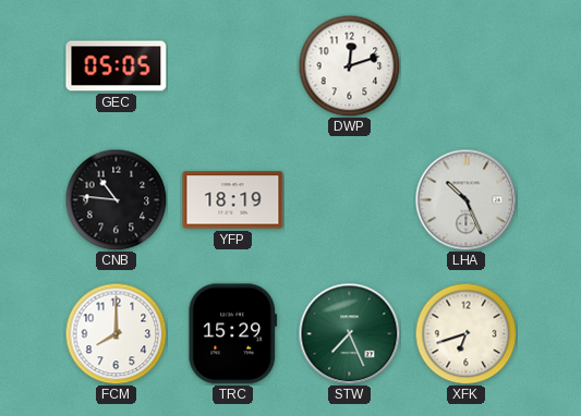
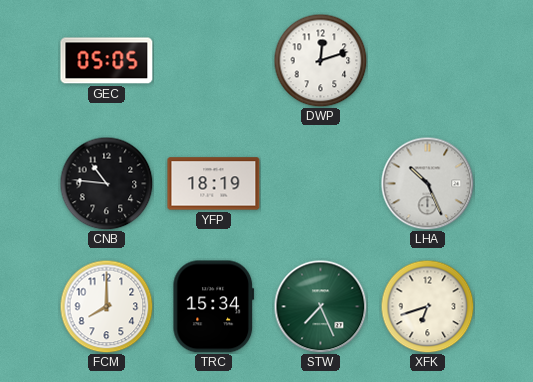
TRC: 15:29 -> 15:34
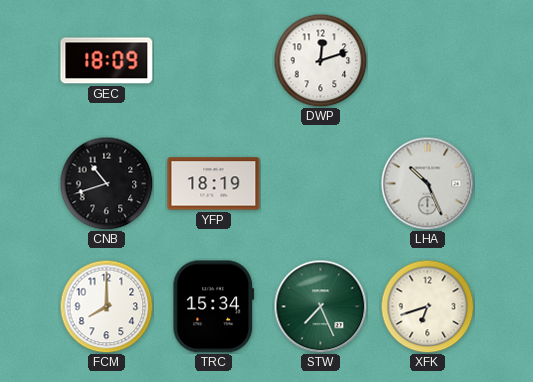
GEC: 05:05 -> 18:09
CNB: 10:46 -> 10:42
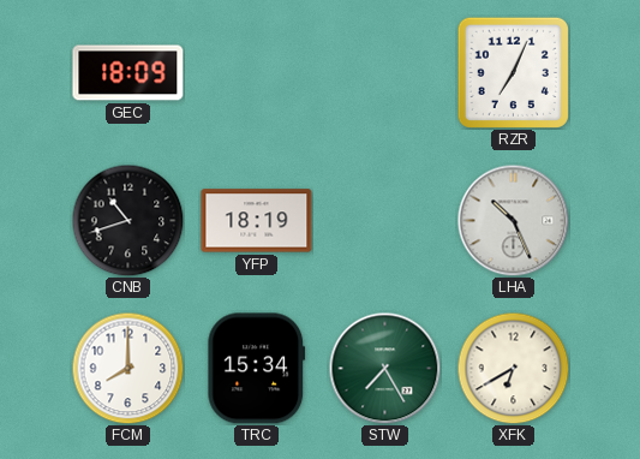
DWP: 12:12 -> none
RZR: none -> 7:04
STW: 7:26 -> 7:25
XFK: 6:42 -> 6:40
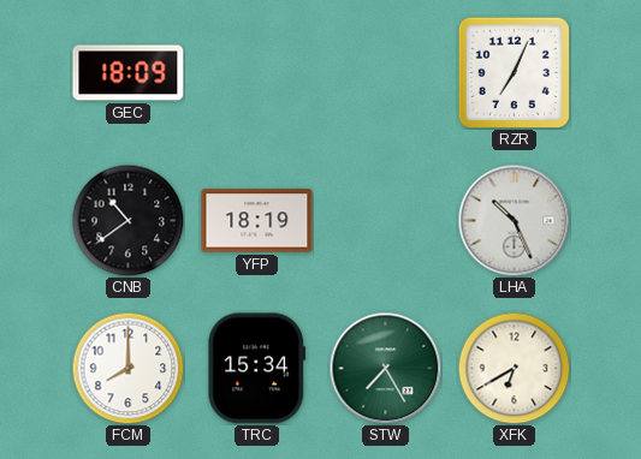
CNB: 10:42 -> 10:39
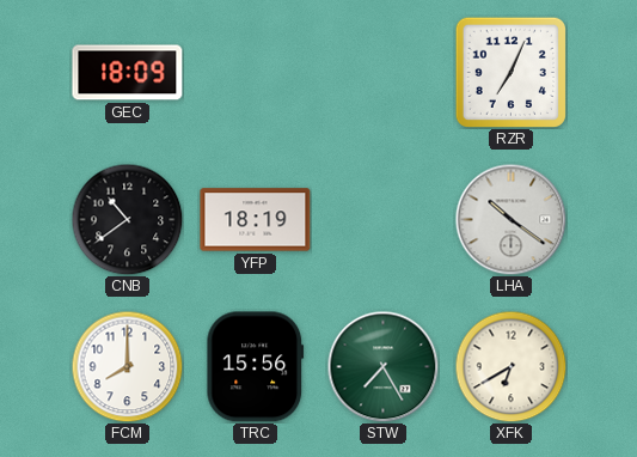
LHA: 10:26 -> 10:21
TRC: 15:34 -> 15:56
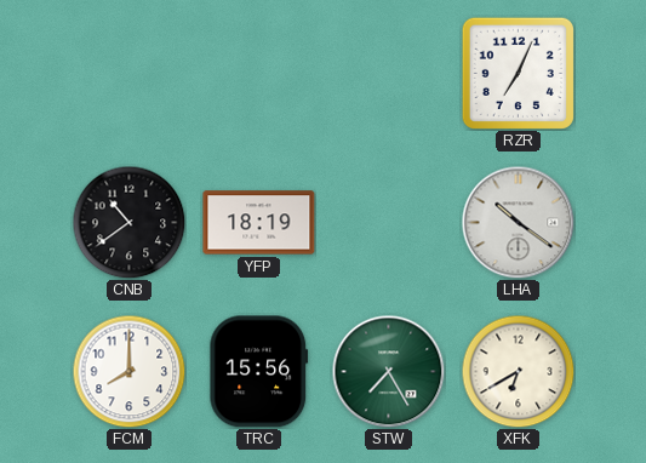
GEC: 18:09 -> none
